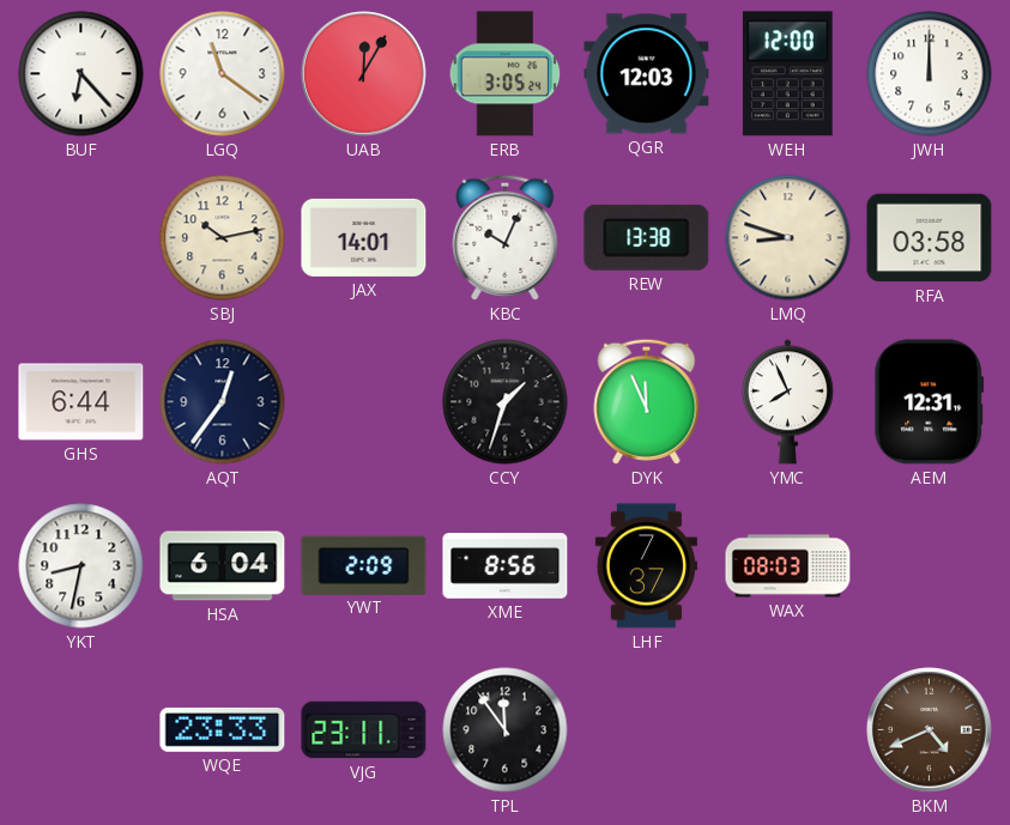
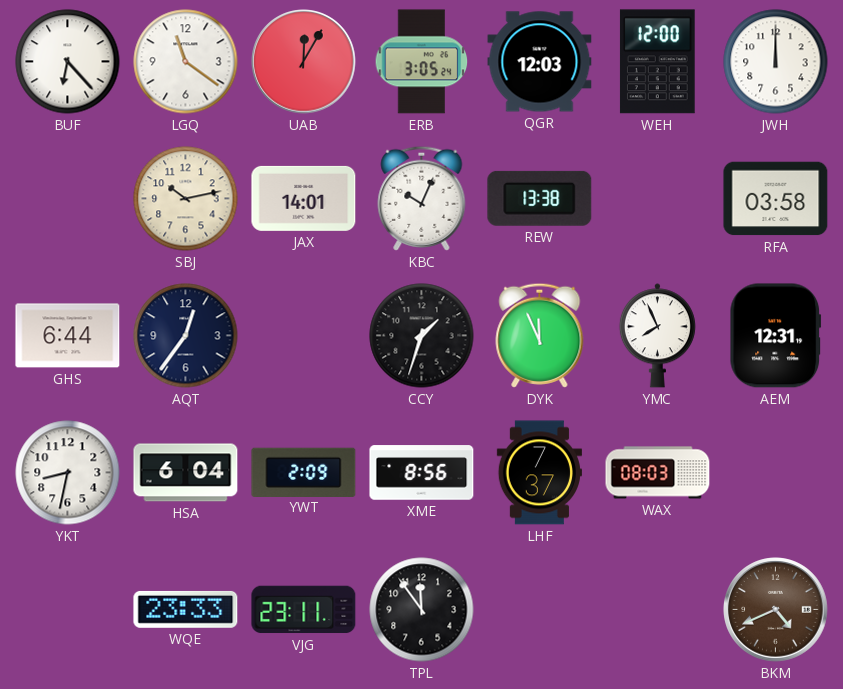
LMQ: 8:48 -> none
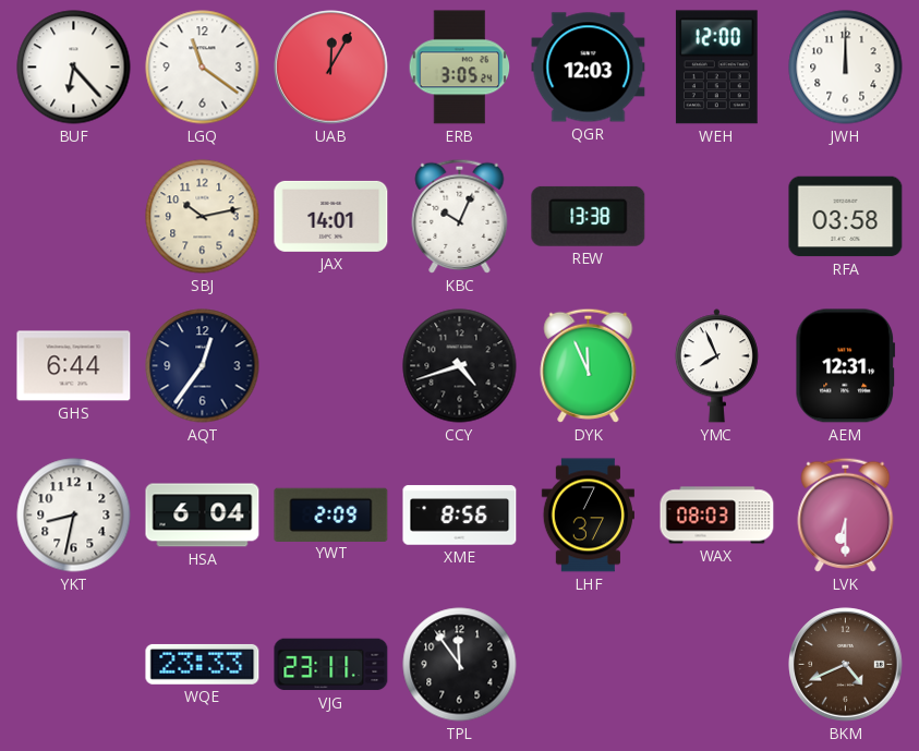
CCY: 1:33 -> 4:42
LVK: none -> 6:30
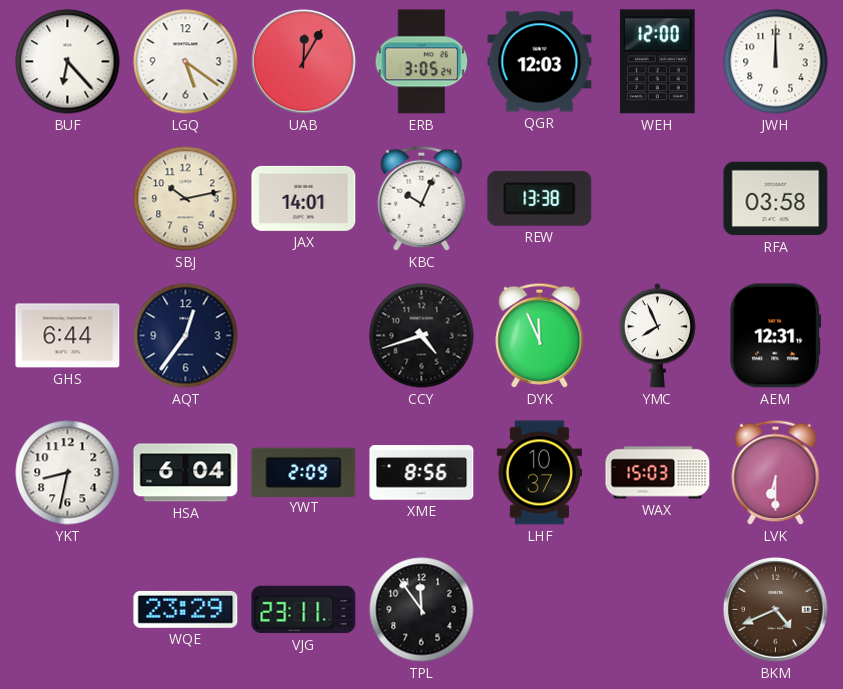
LGQ: 11:21 -> 5:21
LHF: 7:37 -> 10:37
WAX: 08:03 -> 15:03
WQE: 23:33 -> 23:29
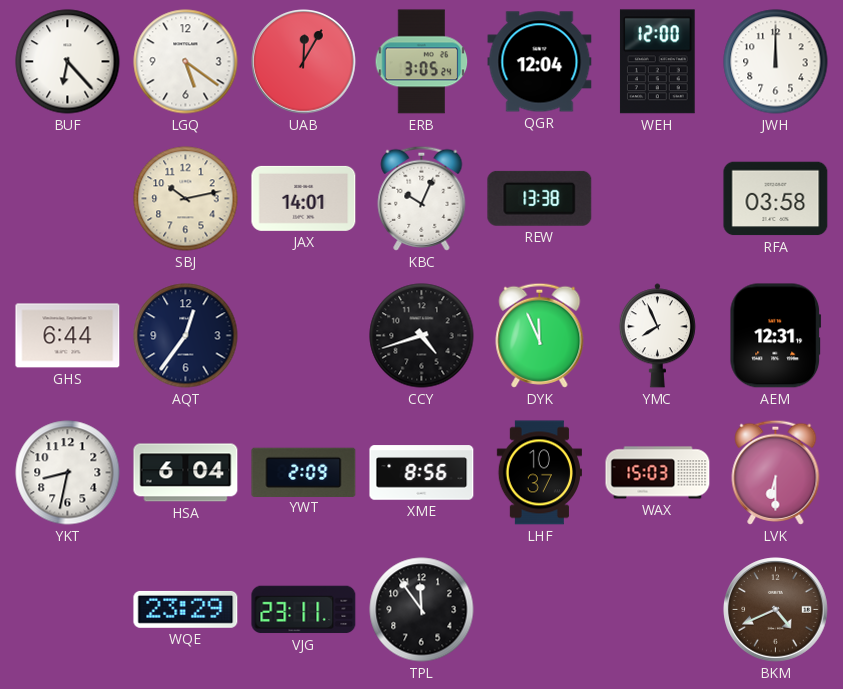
QGR: 12:03 -> 12:04
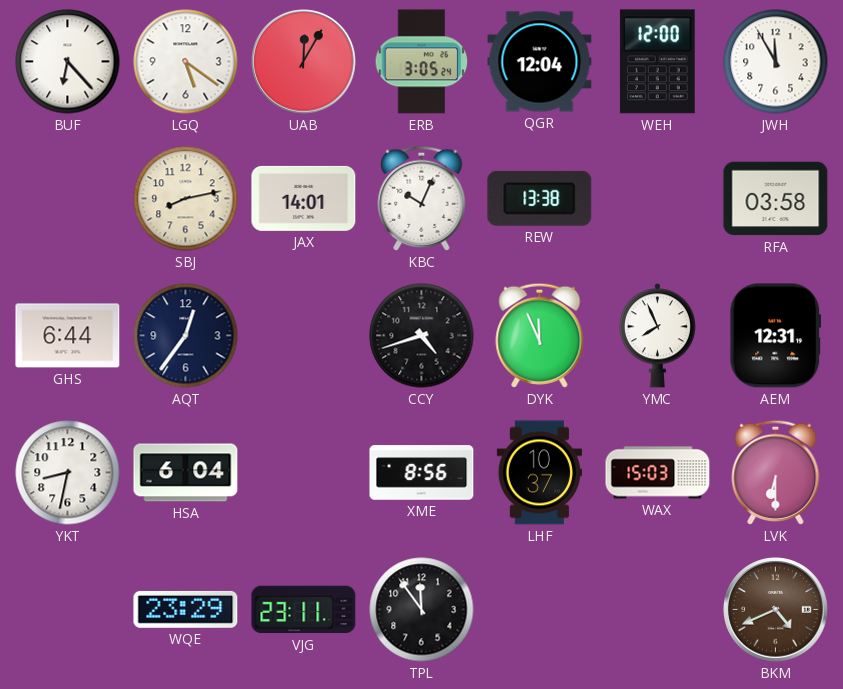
JWH: 12:00 -> 11:55
SBJ: 10:13 -> 8:13
YWT: 2:09 -> none
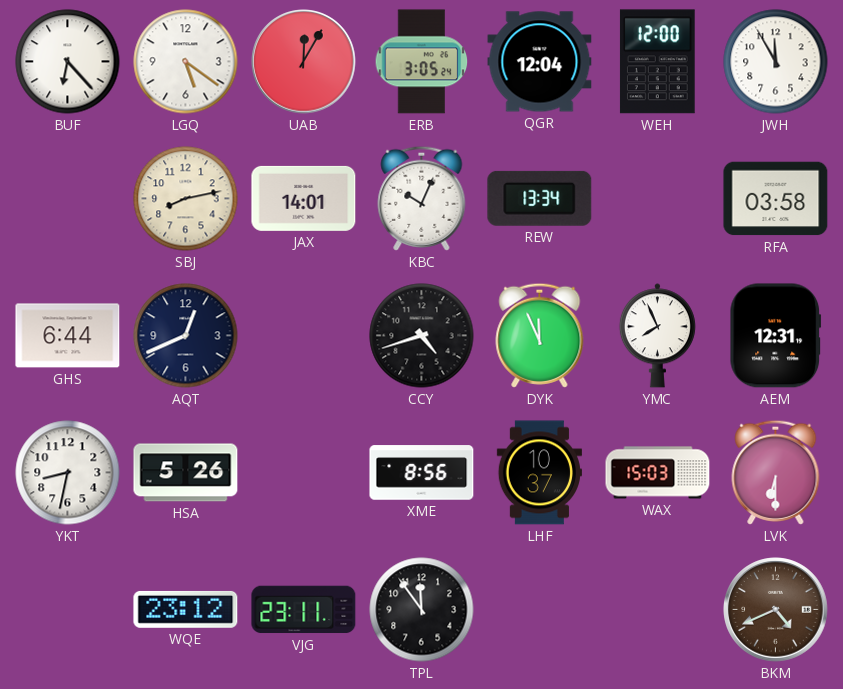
REW: 13:38 -> 13:34
AQT: 12:36 -> 12:41
HSA: 6:04 -> 5:26
WQE: 23:29 -> 23:12
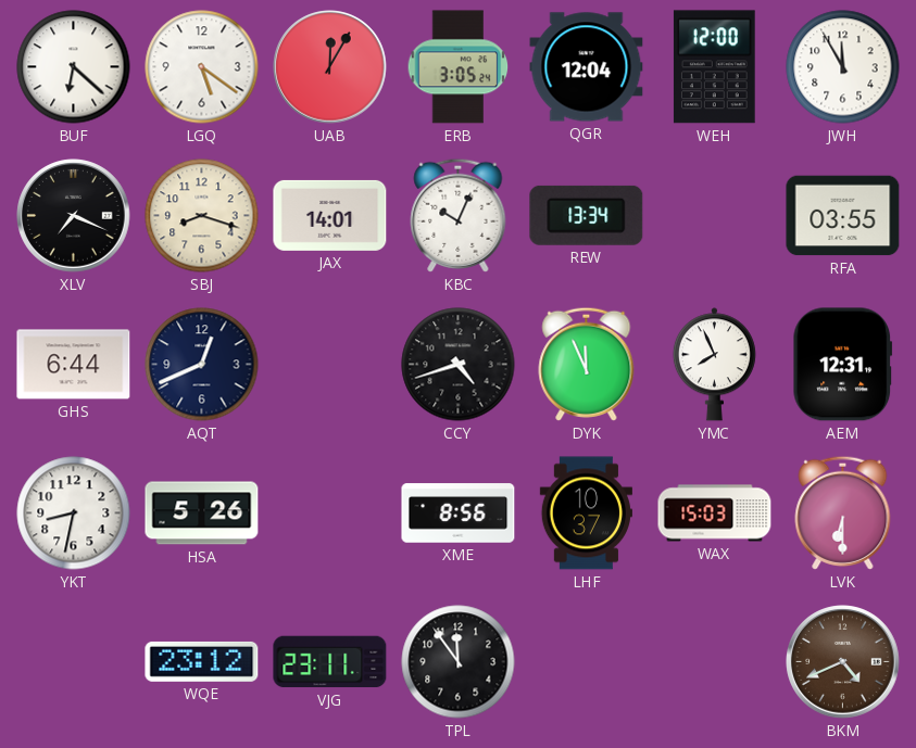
BUF: 6:23 -> 6:22
XLV: none -> 7:19
SBJ: 8:13 -> 8:18
RFA: 03:58 -> 03:55
